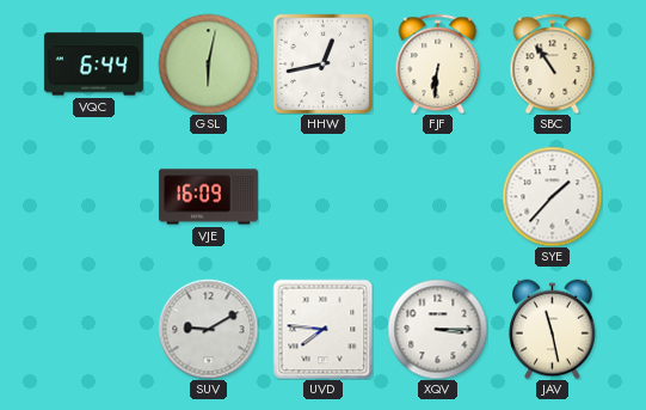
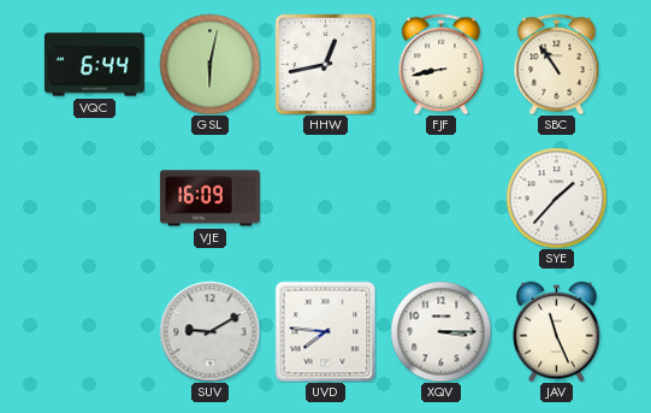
FJF: 6:31 -> 8:43
JAV: 11:28 -> 11:26
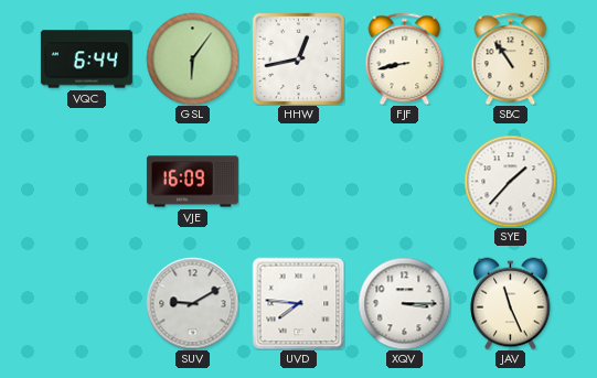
GSL: 6:02 -> 6:06
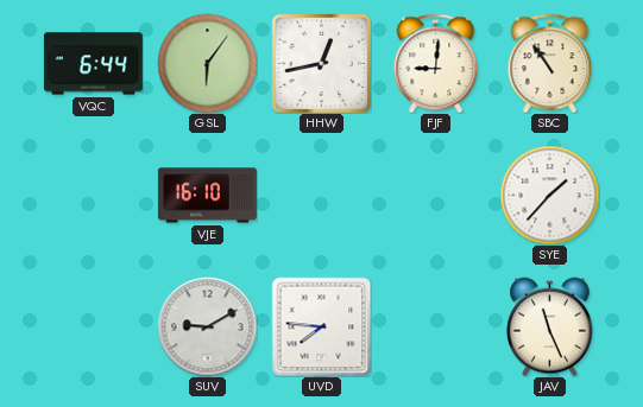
FJF: 8:43 -> 9:01
VJE: 16:09 -> 16:10
XQV: 3:15 -> none
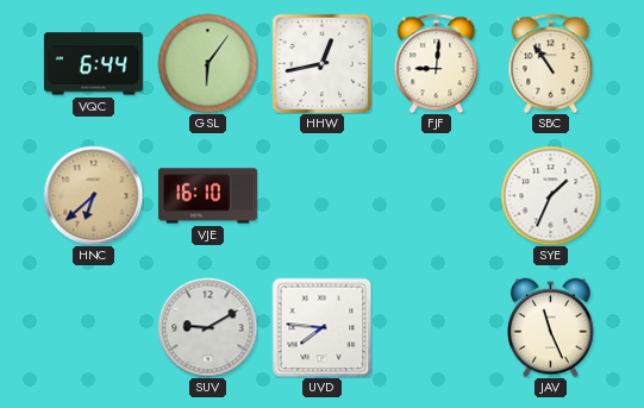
HNC: none -> 6:38
SYE: 1:37 -> 1:34
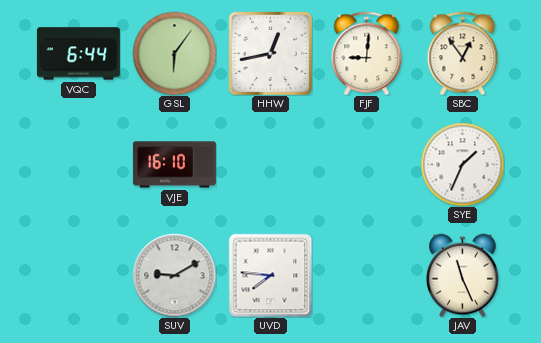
SBC: 10:54 -> 12:54
HNC: 6:38 -> none
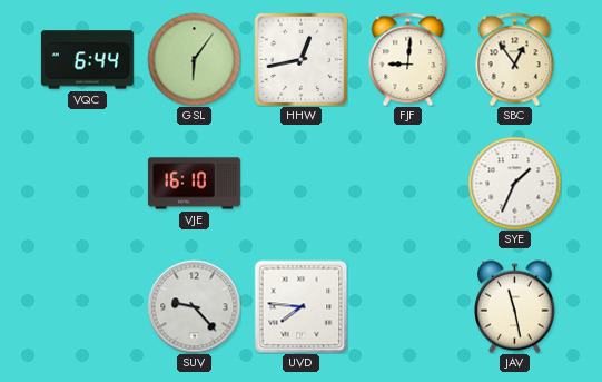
SUV: 9:10 -> 9:23
JAV: 11:26 -> 11:28
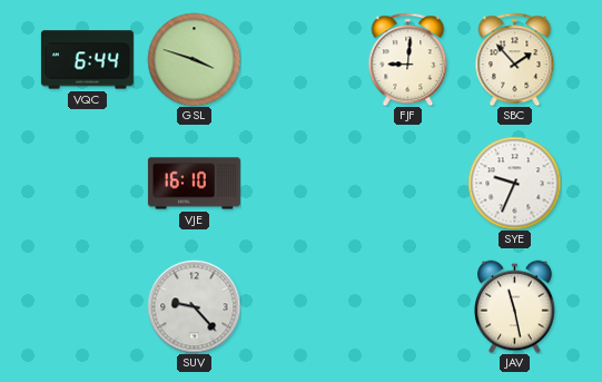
GSL: 6:06 -> 3:48
HHW: 12:43 -> none
SBC: 12:54 -> 1:53
SYE: 1:34 -> 9:34
UVD: 7:46 -> none
